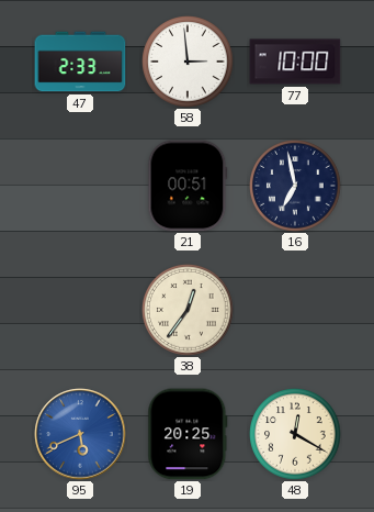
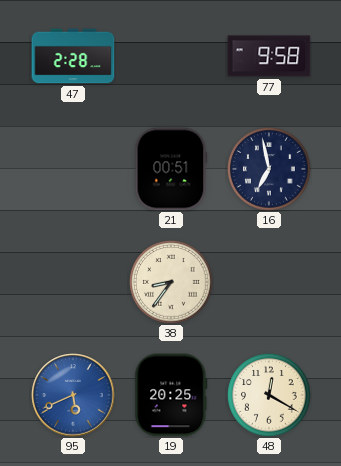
47: 2:33 -> 2:28
58: 2:59 -> none
77: 10:00 -> 9:58
38: 12:36 -> 8:36
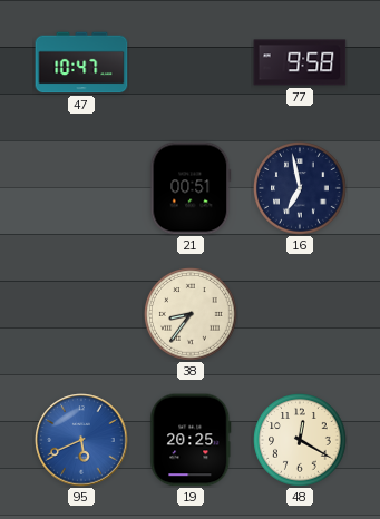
47: 2:28 -> 10:47
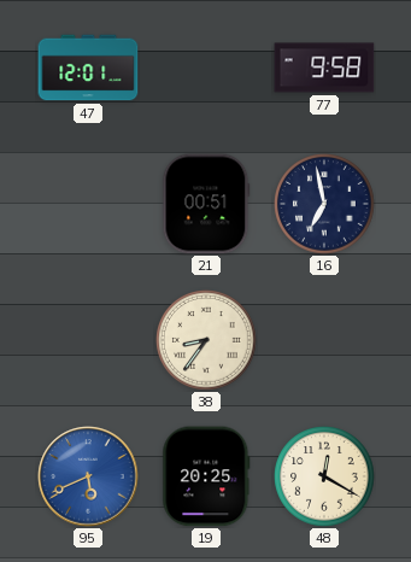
47: 10:47 -> 12:01
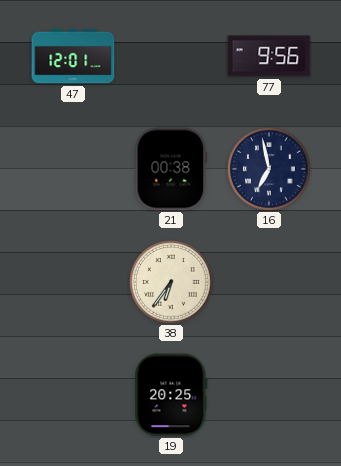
77: 9:58 -> 9:56
21: 00:51 -> 00:38
38: 8:36 -> 6:36
95: 5:41 -> none
48: 12:20 -> none
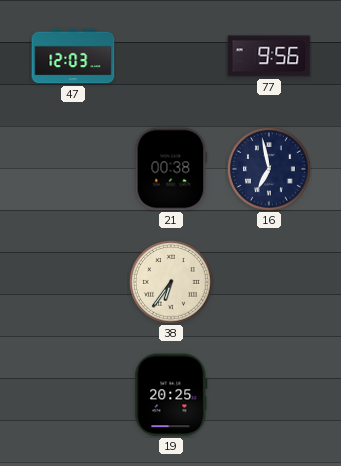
47: 12:01 -> 12:03
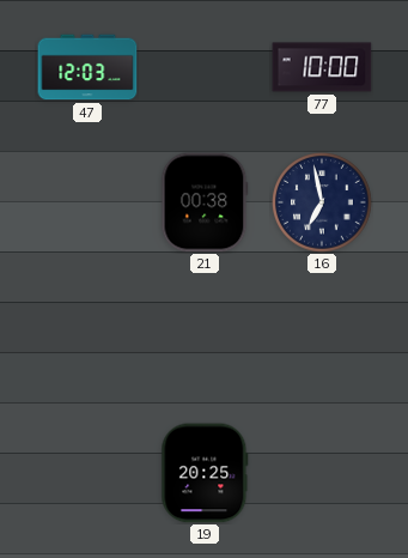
77: 9:56 -> 10:00
38: 6:36 -> none
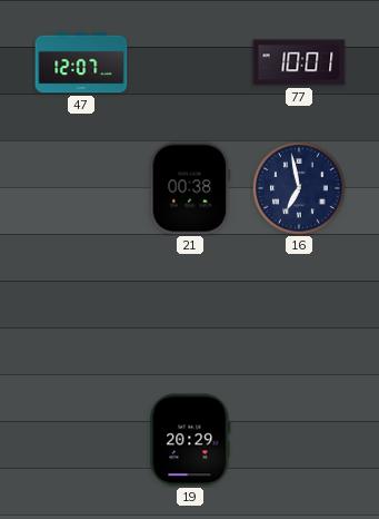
47: 12:03 -> 12:07
77: 10:00 -> 10:01
19: 20:25 -> 20:29
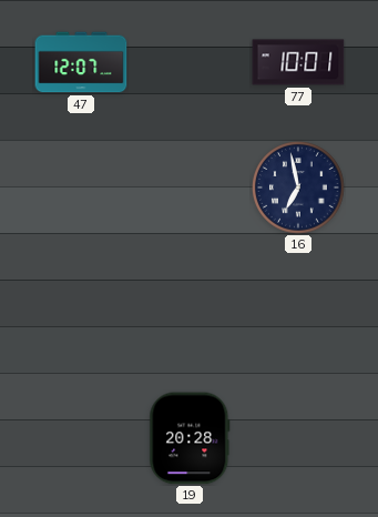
21: 00:38 -> none
19: 20:29 -> 20:28
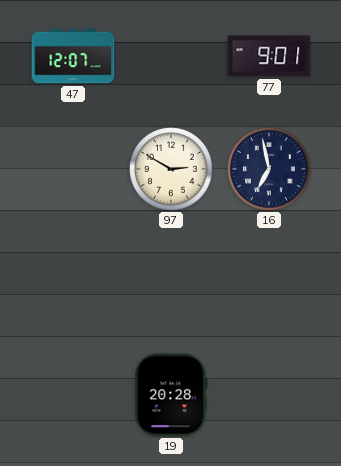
77: 10:01 -> 9:01
97: none -> 2:50
